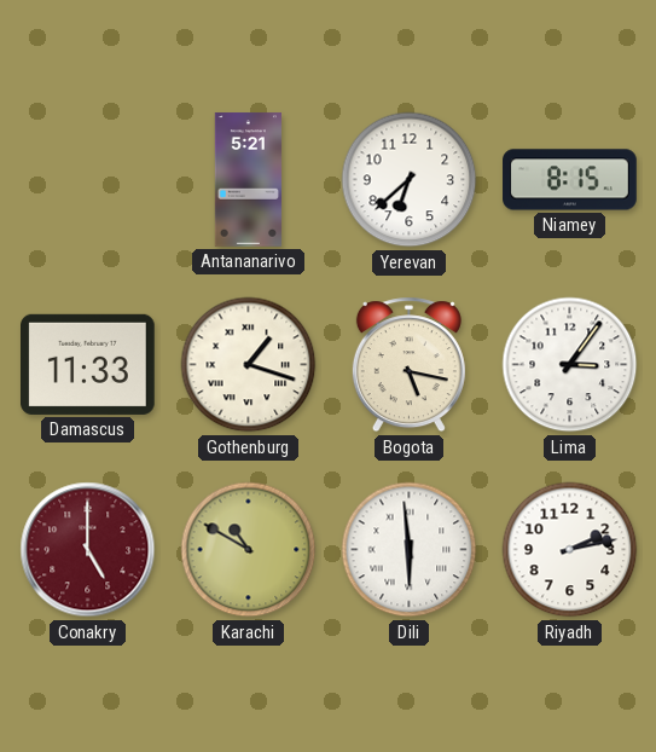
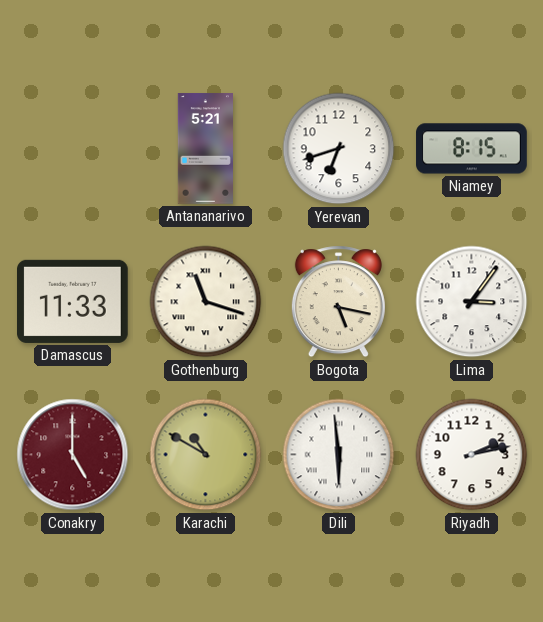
Yerevan: 6:38 -> 6:42
Gothenburg: 1:18 -> 11:18
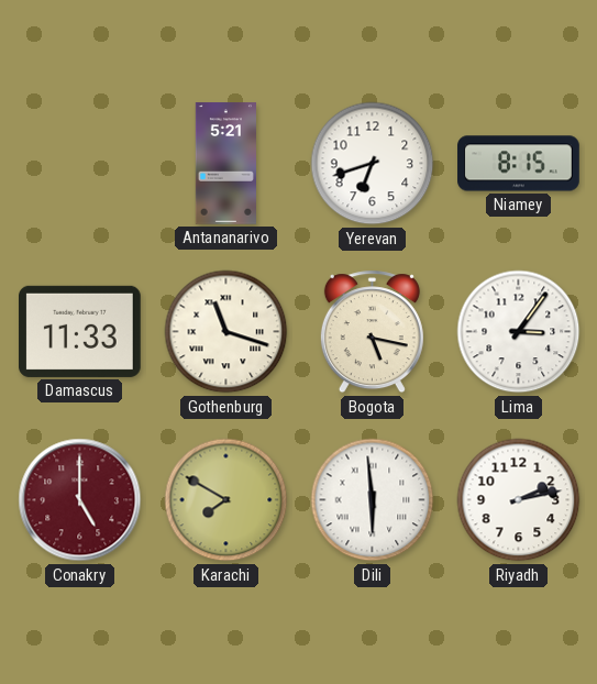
Karachi: 10:50 -> 7:50
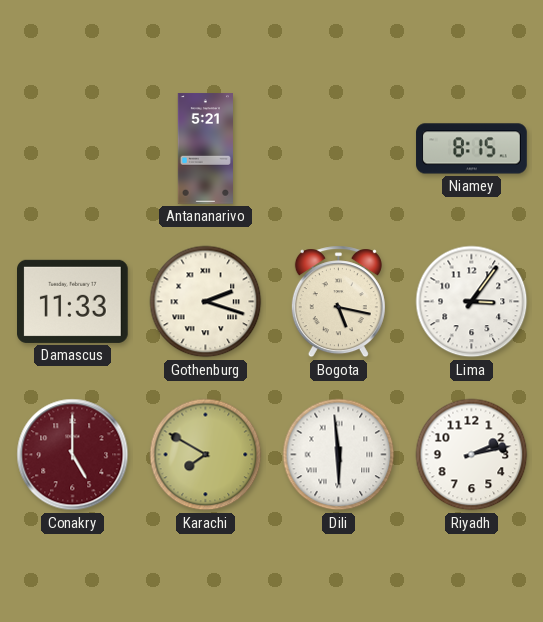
Yerevan: 6:42 -> none
Gothenburg: 11:18 -> 2:18
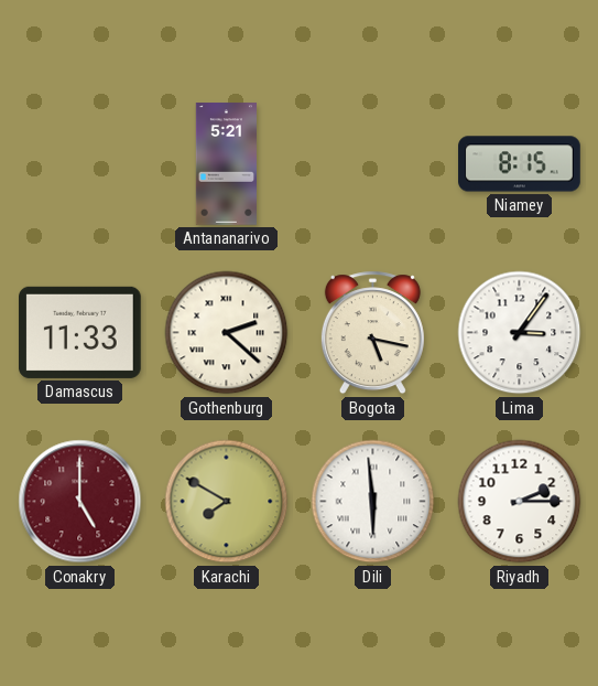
Gothenburg: 2:18 -> 2:22
Riyadh: 2:13 -> 2:15
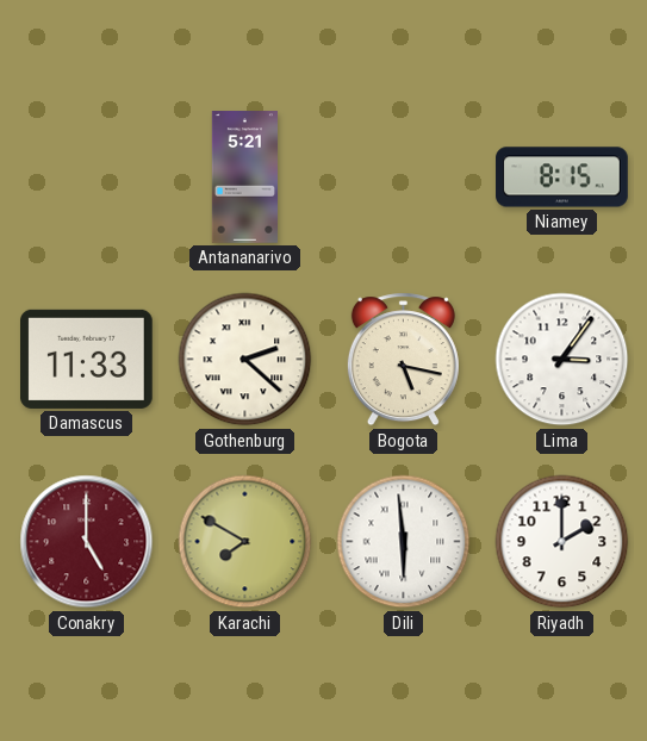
Riyadh: 2:15 -> 2:00
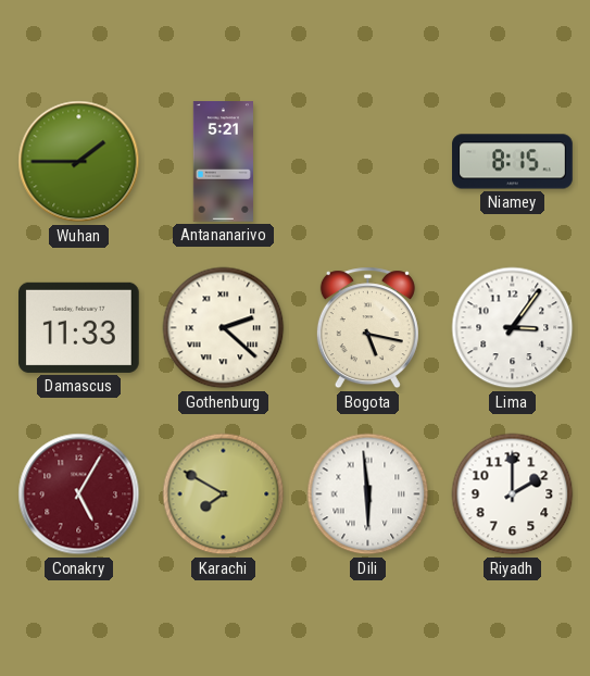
Wuhan: none -> 1:45
Conakry: 5:00 -> 5:05
